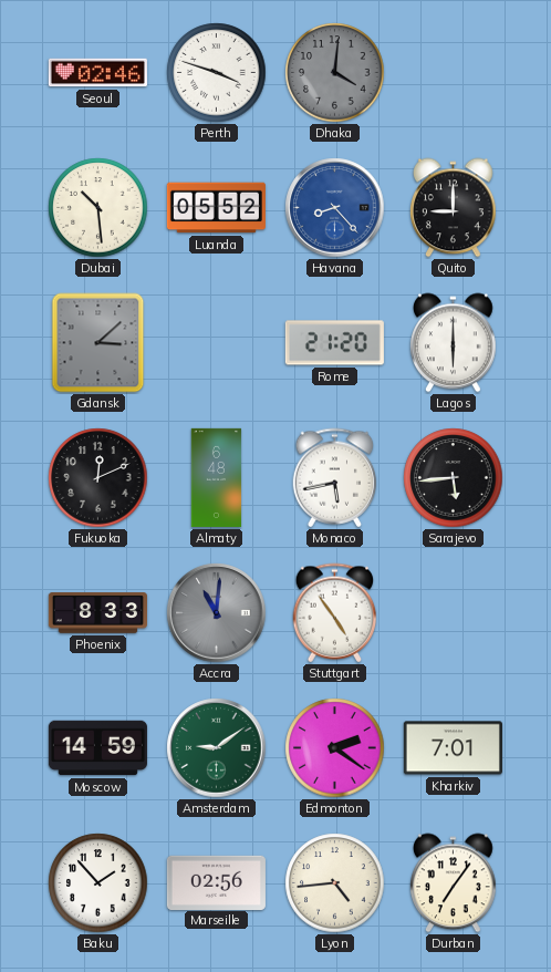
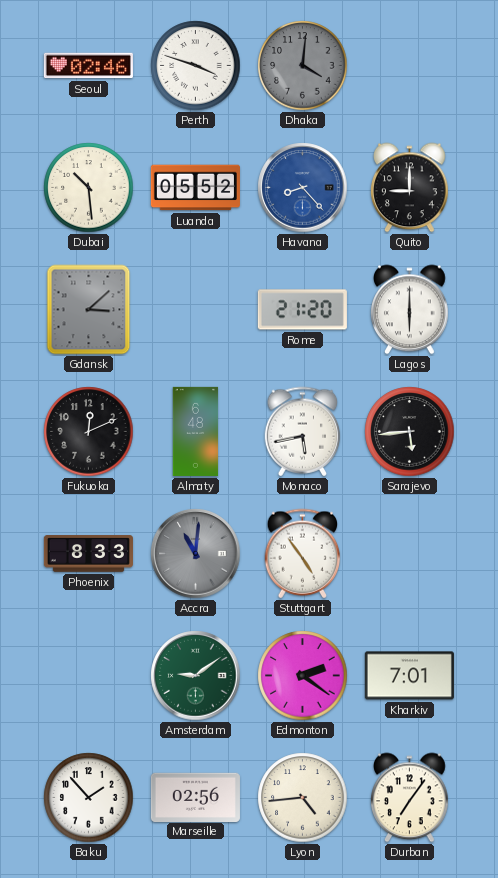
Moscow: 14:59 -> none
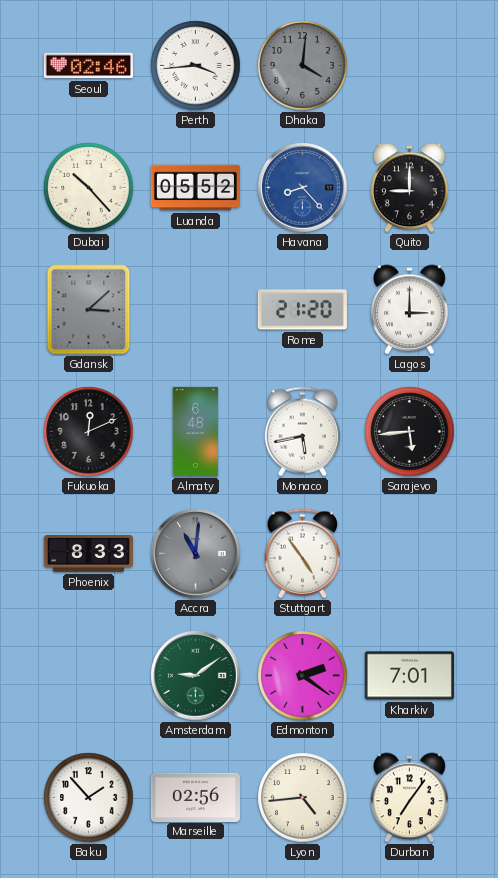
Perth: 3:48 -> 3:44
Dubai: 10:29 -> 10:23
Lagos: 6:00 -> 3:00
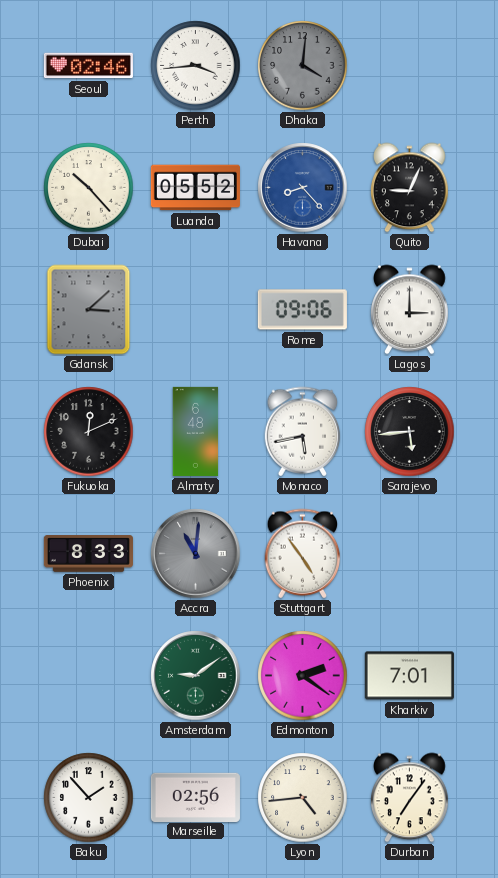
Quito: 9:00 -> 9:04
Rome: 21:20 -> 09:06
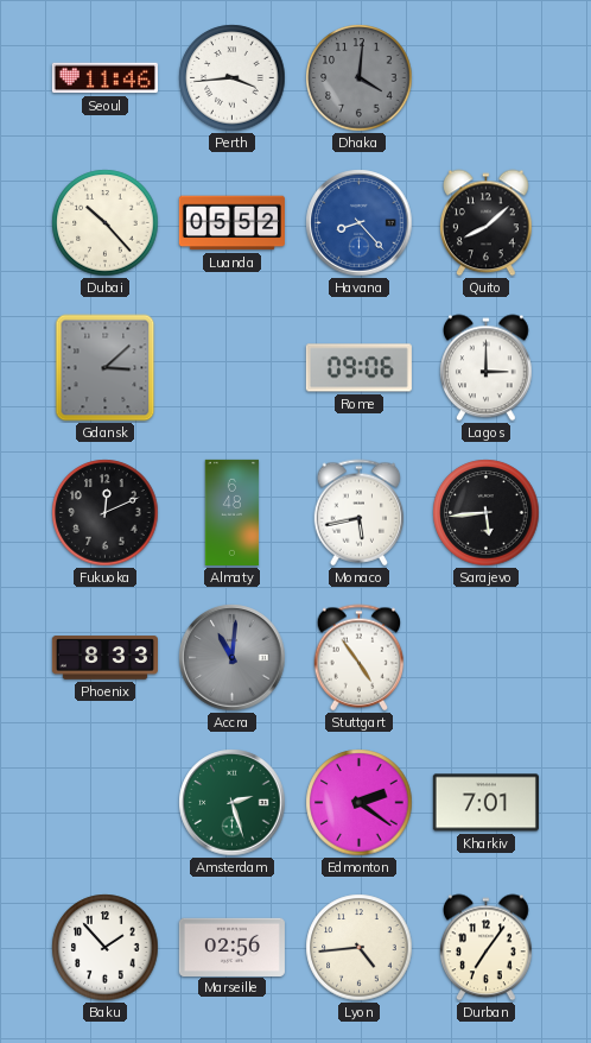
Seoul: 02:46 -> 11:46
Quito: 9:04 -> 8:08
Amsterdam: 9:09 -> 2:27
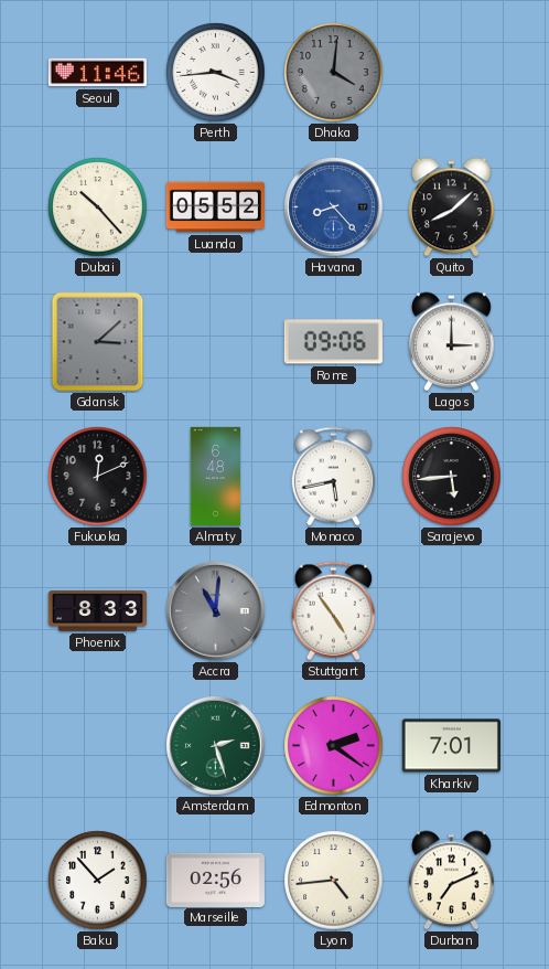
Durban: 7:06 -> 7:11
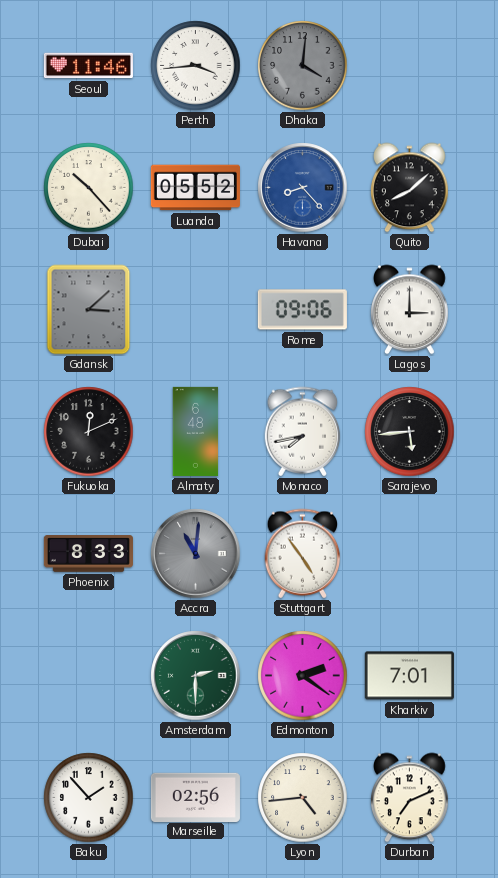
Monaco: 5:43 -> 7:43
Amsterdam: 2:27 -> 2:30
